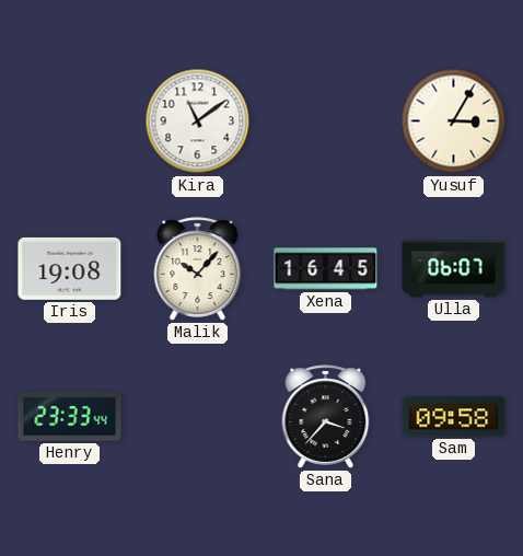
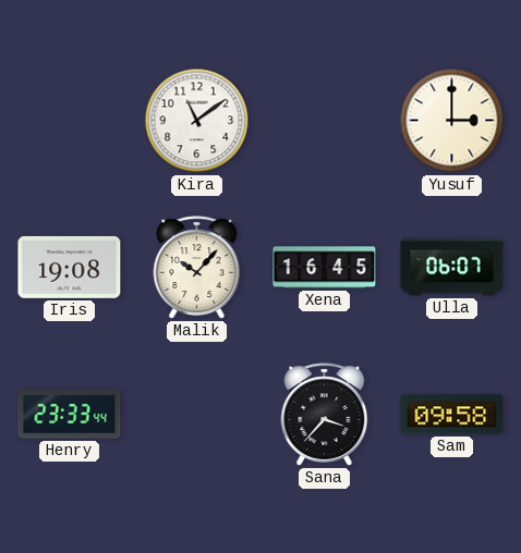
Yusuf: 3:05 -> 3:00
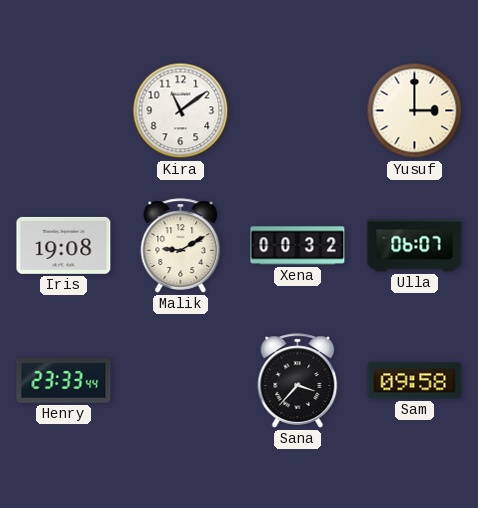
Malik: 10:07 -> 9:10
Xena: 16:45 -> 00:32
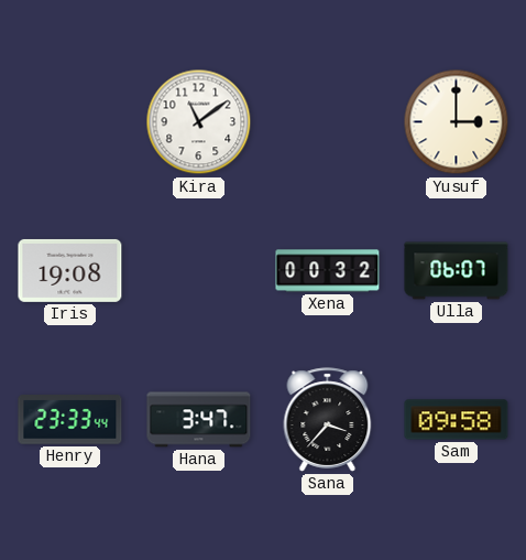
Malik: 9:10 -> none
Hana: none -> 3:47
